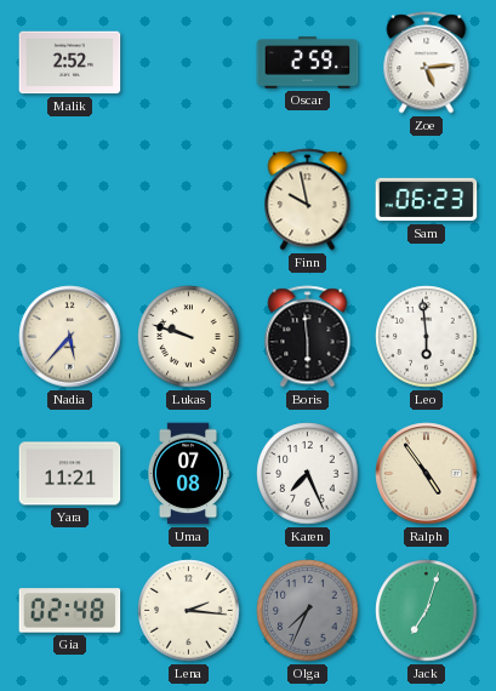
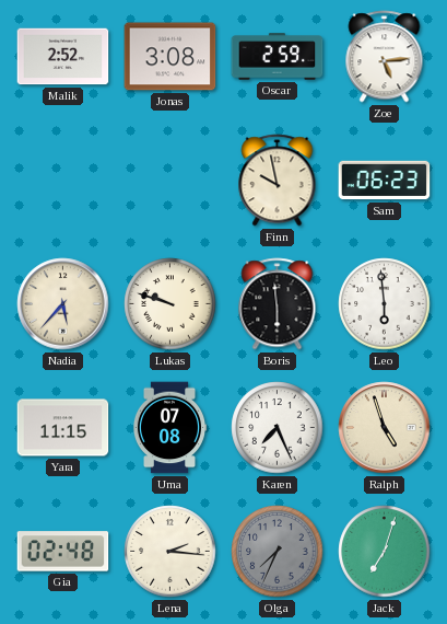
Jonas: none -> 3:08
Yara: 11:21 -> 11:15
Ralph: 4:54 -> 4:57
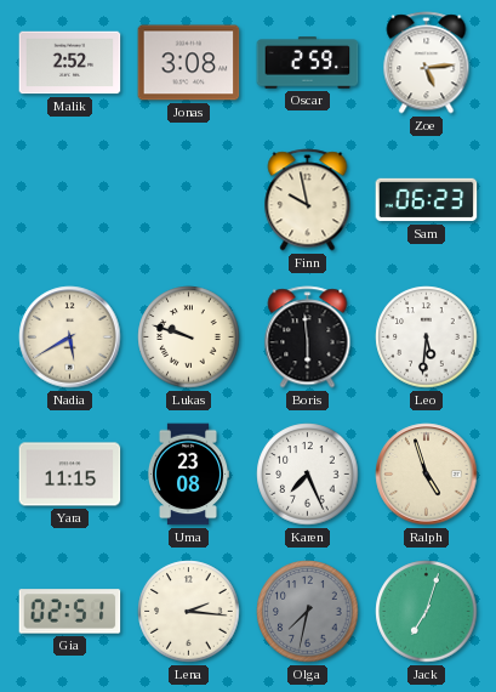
Nadia: 5:37 -> 5:40
Leo: 5:59 -> 5:31
Uma: 07:08 -> 23:08
Gia: 02:48 -> 02:51
Olga: 7:34 -> 7:32
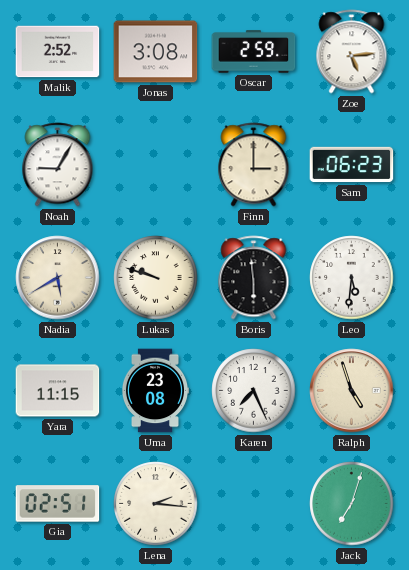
Noah: none -> 9:05
Finn: 9:58 -> 3:00
Olga: 7:32 -> none
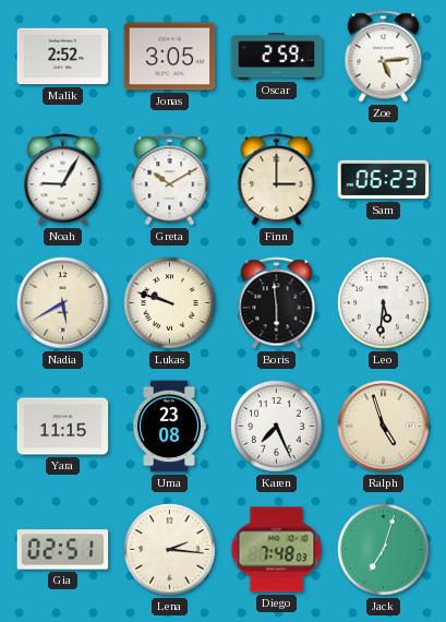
Jonas: 3:08 -> 3:05
Greta: none -> 10:10
Diego: none -> 7:48
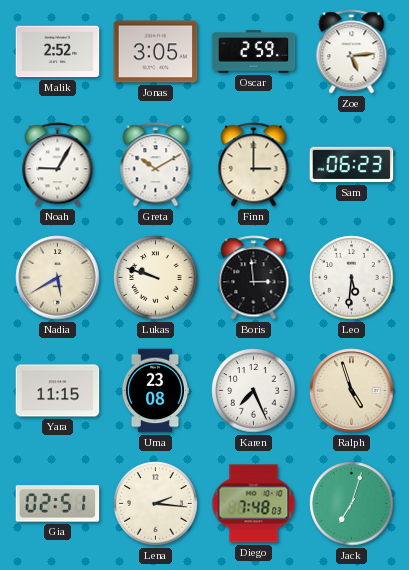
Boris: 5:59 -> 2:59
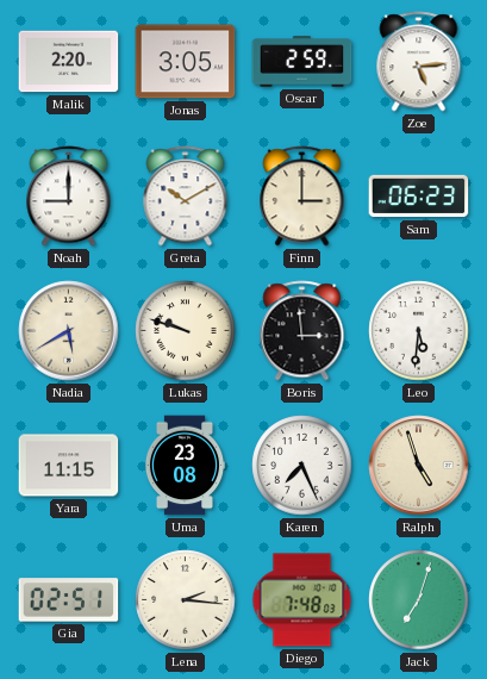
Malik: 2:52 -> 2:20
Noah: 9:05 -> 9:00
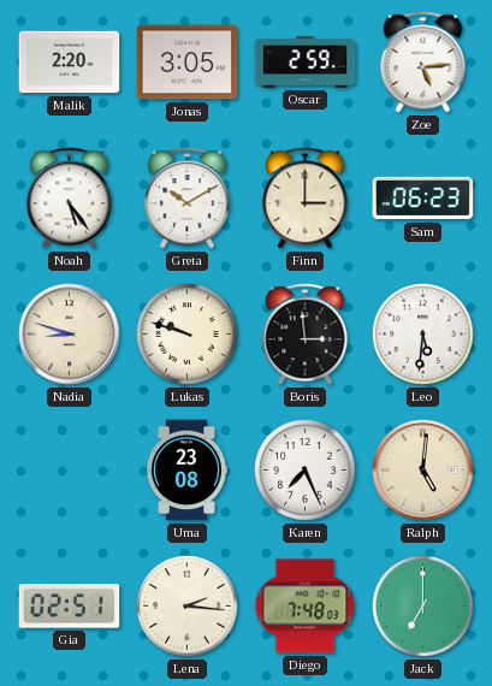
Noah: 9:00 -> 5:24
Nadia: 5:40 -> 8:48
Yara: 11:15 -> none
Ralph: 4:57 -> 5:01
Jack: 7:03 -> 7:00
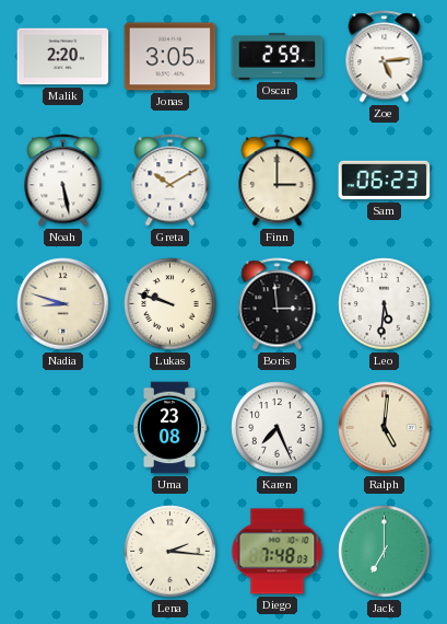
Noah: 5:24 -> 5:28
Gia: 02:51 -> none
